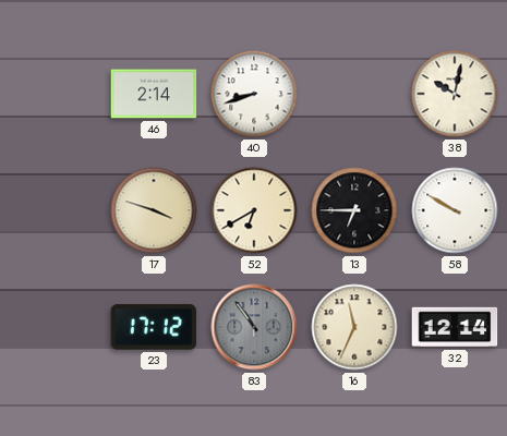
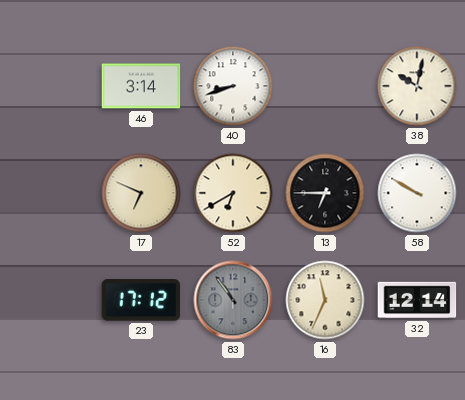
46: 2:14 -> 3:14
17: 3:48 -> 6:49
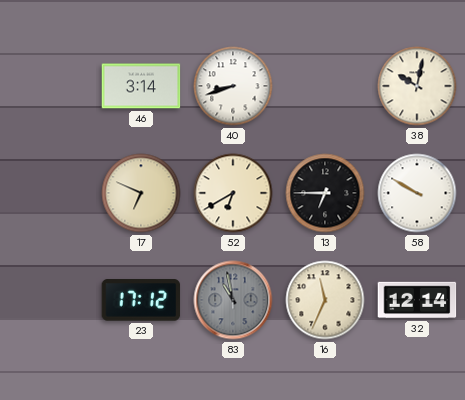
83: 10:54 -> 10:58
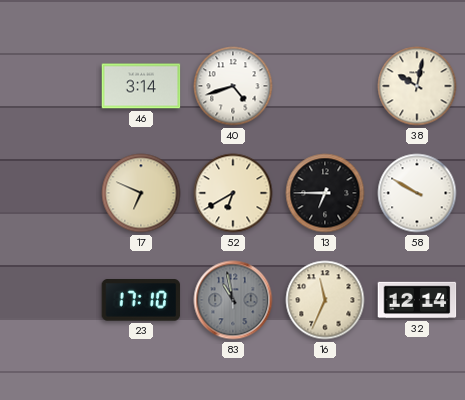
40: 8:42 -> 4:42
23: 17:12 -> 17:10
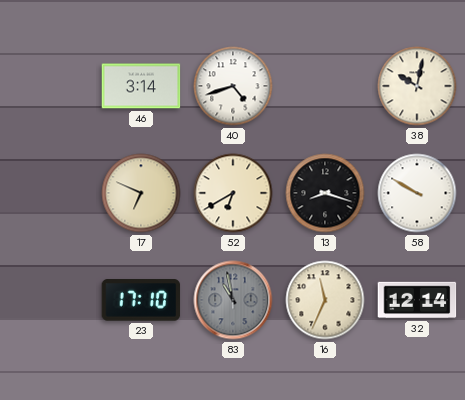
13: 6:45 -> 8:18
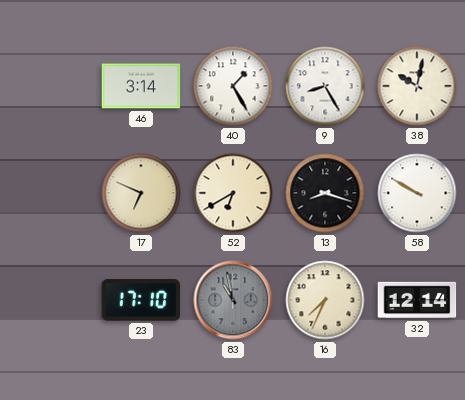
40: 4:42 -> 1:25
9: none -> 8:25
16: 11:34 -> 7:34
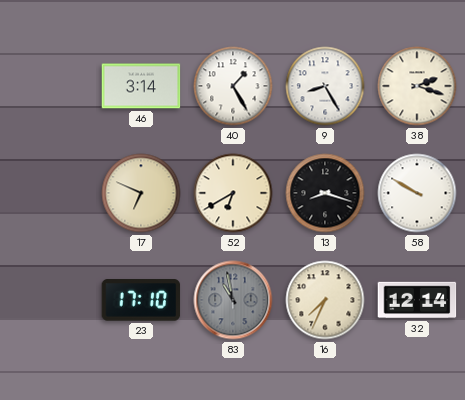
38: 10:02 -> 2:18
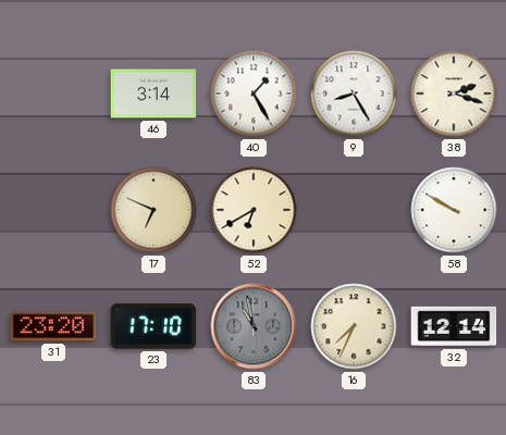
13: 8:18 -> none
31: none -> 23:20
